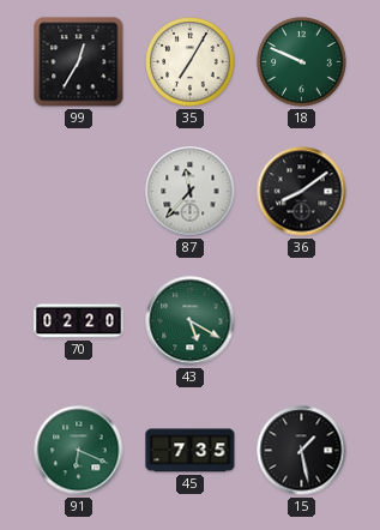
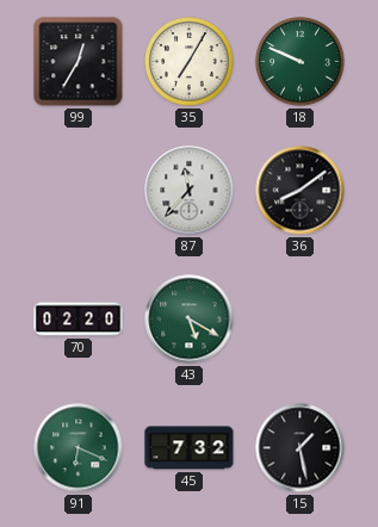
45: 7:35 -> 7:32
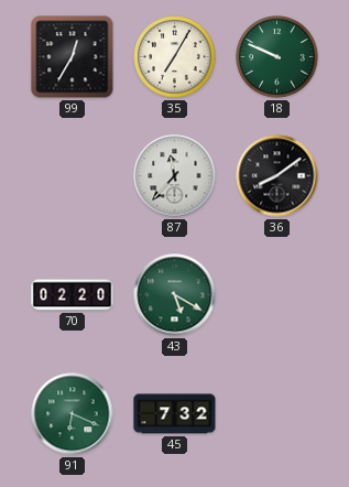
15: 1:28 -> none
